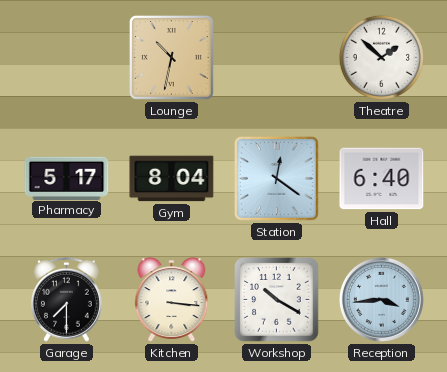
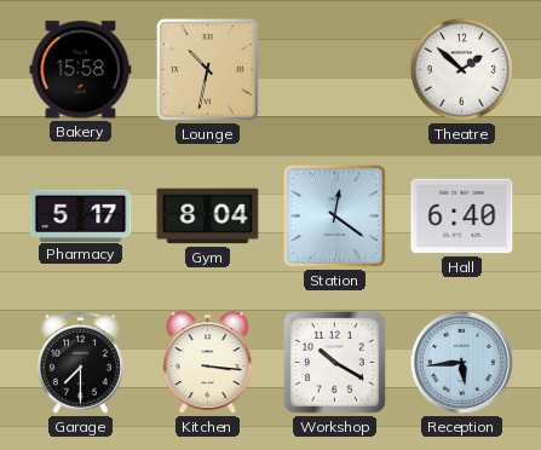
Bakery: none -> 15:58
Reception: 3:44 -> 5:44
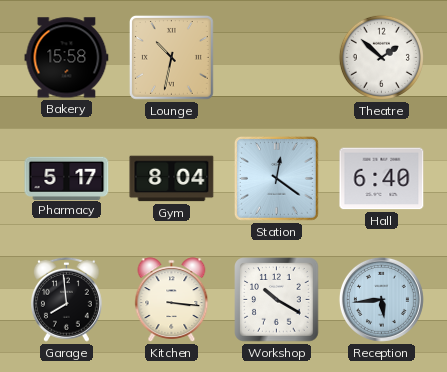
Garage: 7:30 -> 7:59
